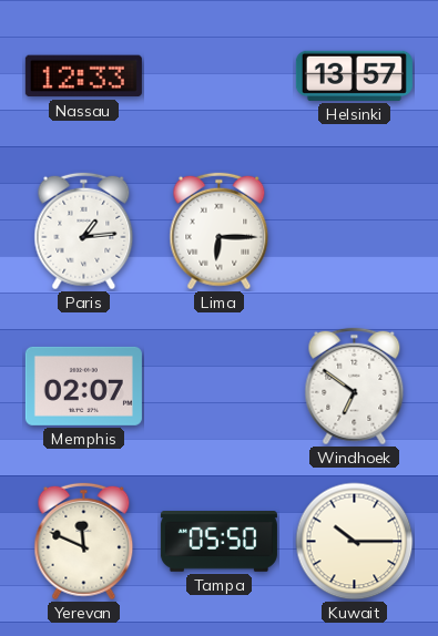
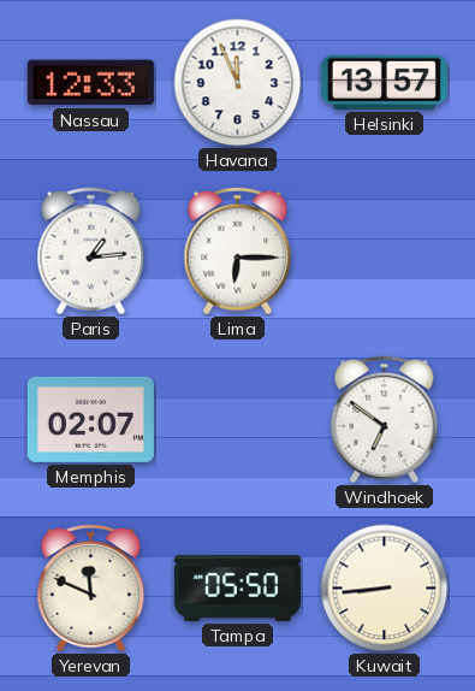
Havana: none -> 11:56
Kuwait: 10:15 -> 8:44
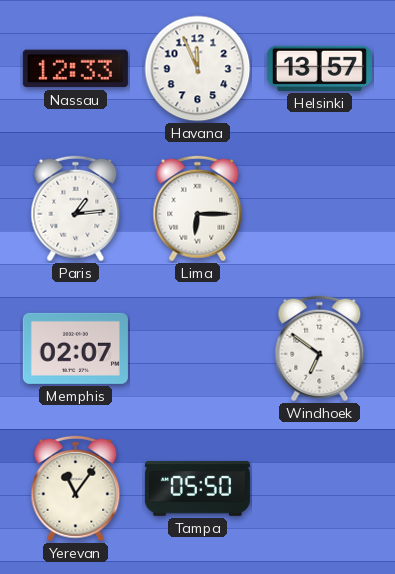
Yerevan: 11:49 -> 11:06
Kuwait: 8:44 -> none
